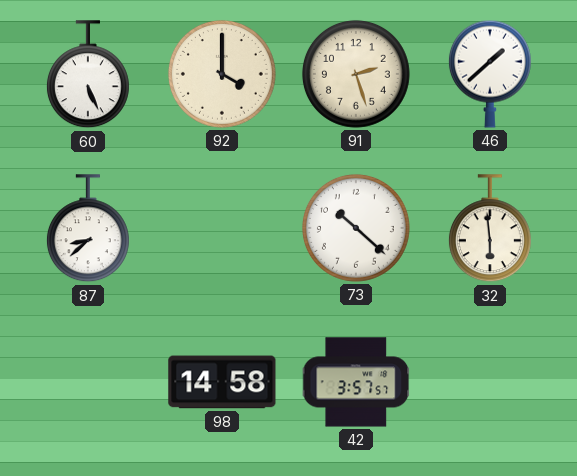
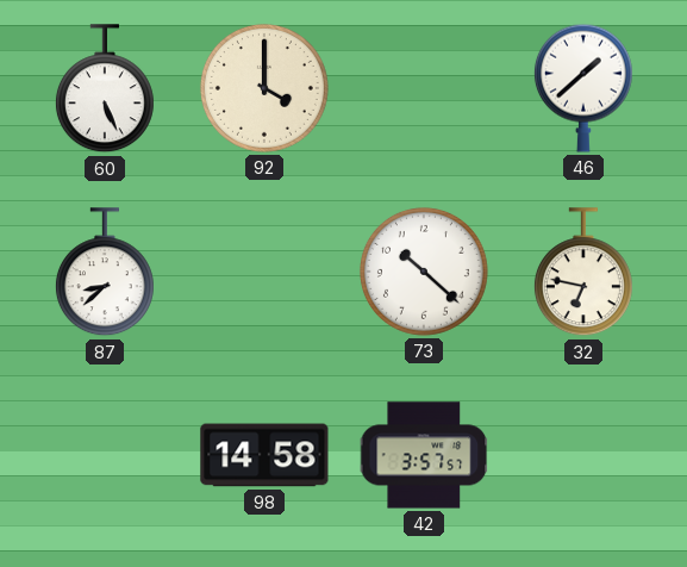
91: 2:27 -> none
32: 5:59 -> 6:47
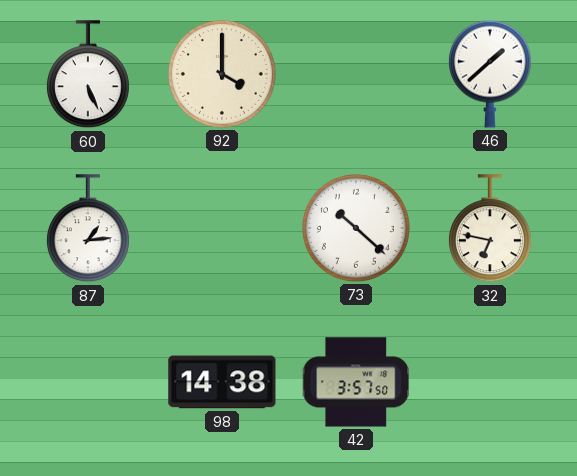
87: 8:38 -> 1:14
98: 14:58 -> 14:38
42: 3:57:57 -> 3:57:50
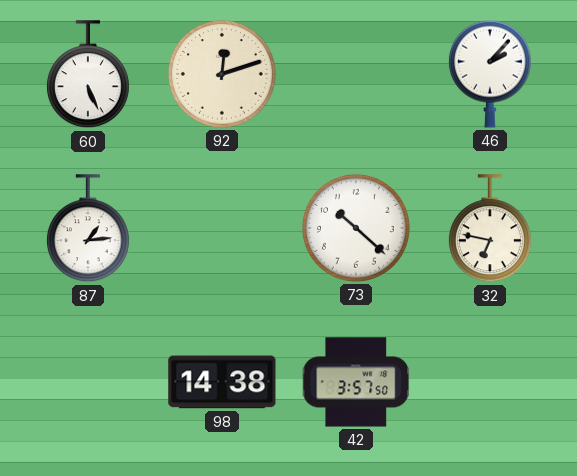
92: 4:00 -> 12:12
46: 1:38 -> 2:07
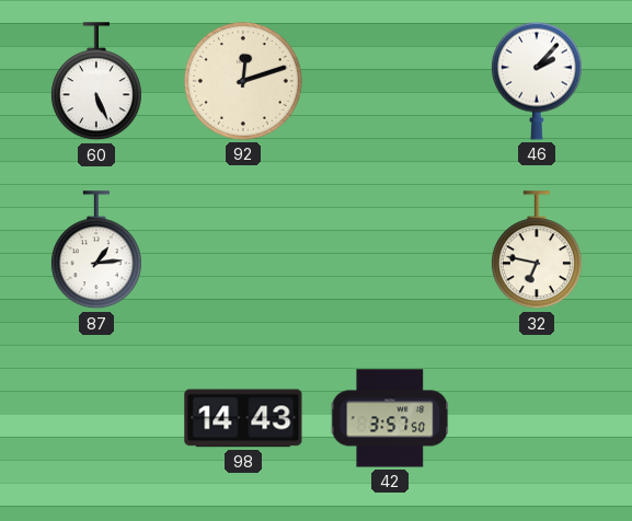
73: 10:22 -> none
98: 14:38 -> 14:43
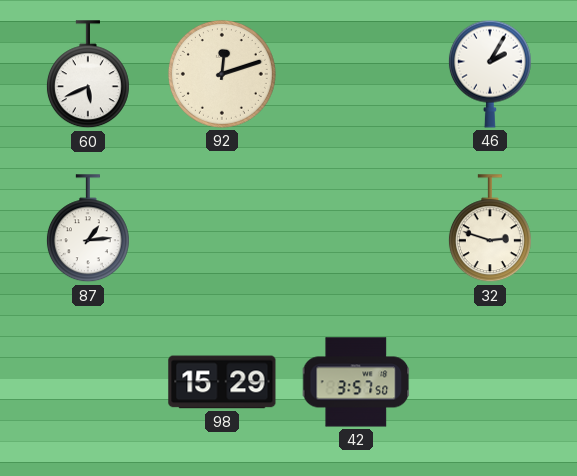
60: 5:26 -> 5:41
46: 2:07 -> 2:05
32: 6:47 -> 2:48
98: 14:43 -> 15:29
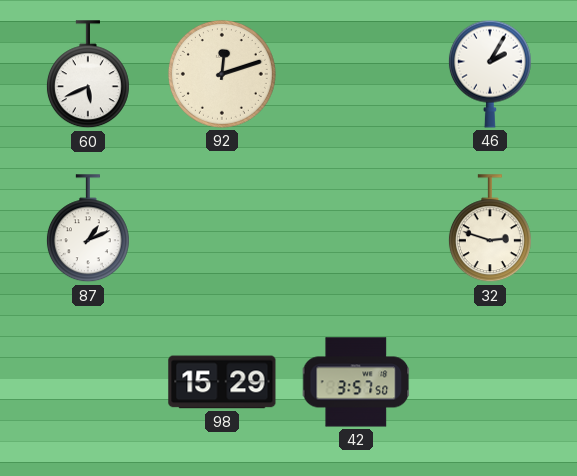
87: 1:14 -> 1:11
